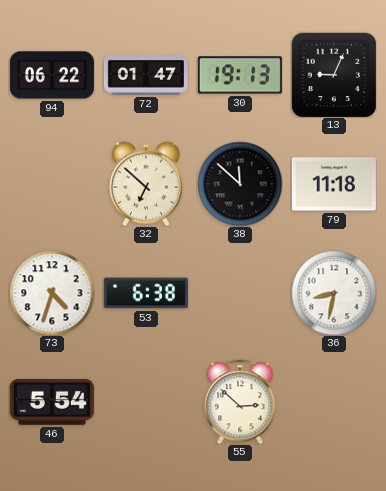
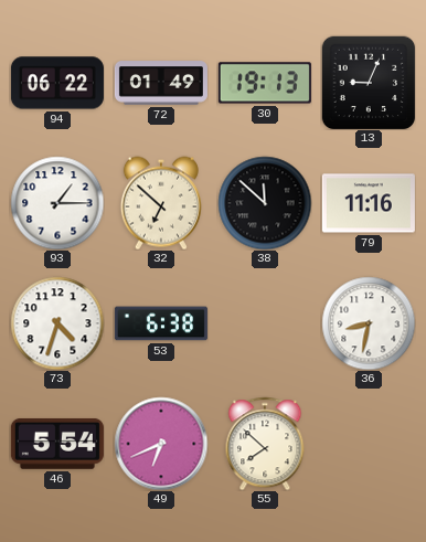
72: 01:47 -> 01:49
93: none -> 1:15
79: 11:18 -> 11:16
49: none -> 6:41
55: 2:52 -> 7:52
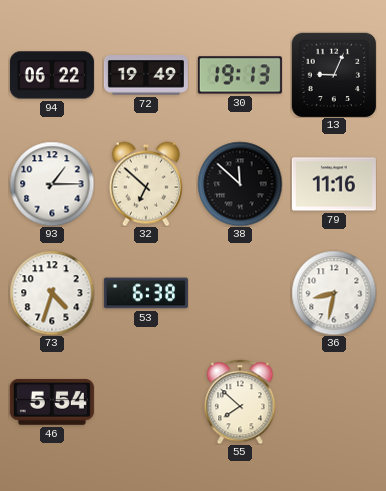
72: 01:49 -> 19:49
49: 6:41 -> none
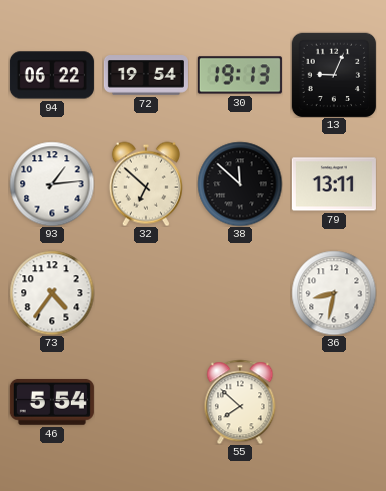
72: 19:49 -> 19:54
93: 1:15 -> 1:14
79: 11:16 -> 13:11
73: 4:33 -> 4:36
53: 6:38 -> none
